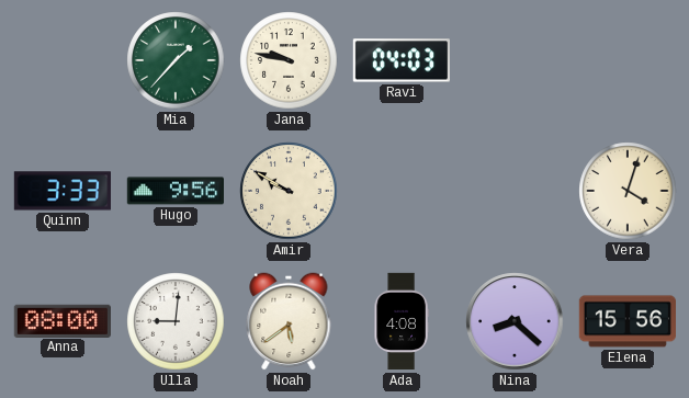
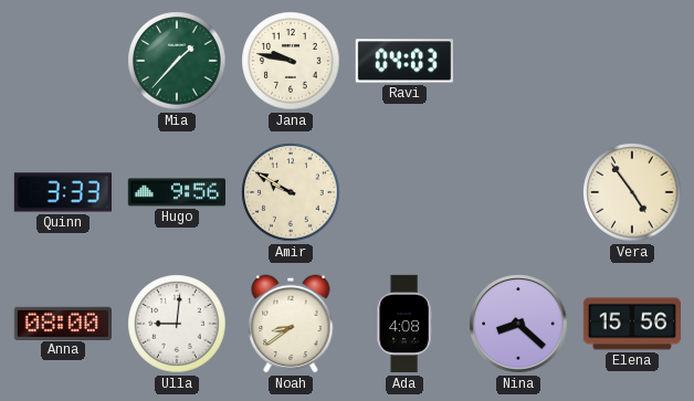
Vera: 4:03 -> 4:54
Noah: 5:39 -> 8:39
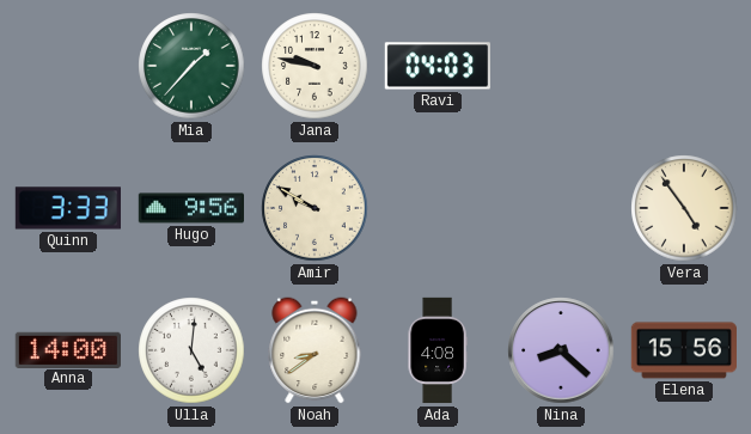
Anna: 08:00 -> 14:00
Ulla: 9:01 -> 5:01
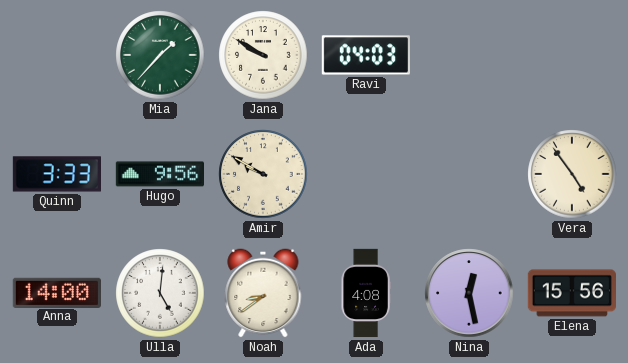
Jana: 9:47 -> 9:50
Nina: 8:22 -> 12:28
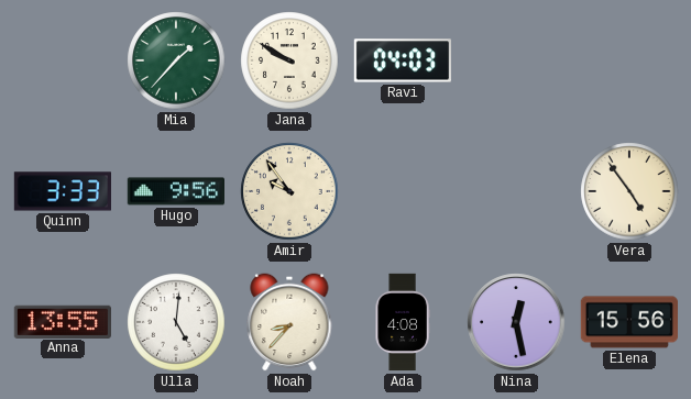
Amir: 9:50 -> 9:54
Anna: 14:00 -> 13:55
Noah: 8:39 -> 8:37
